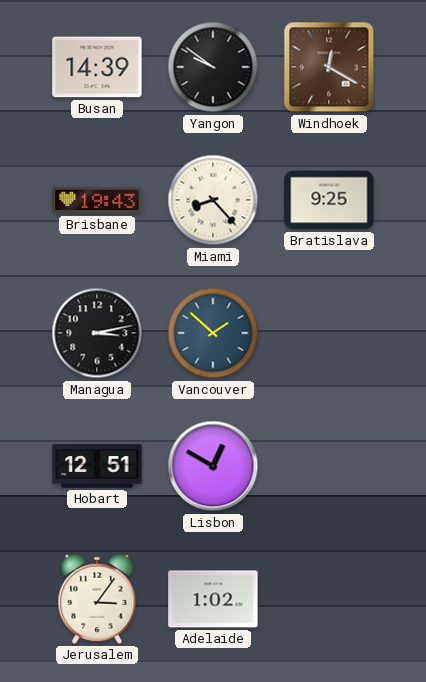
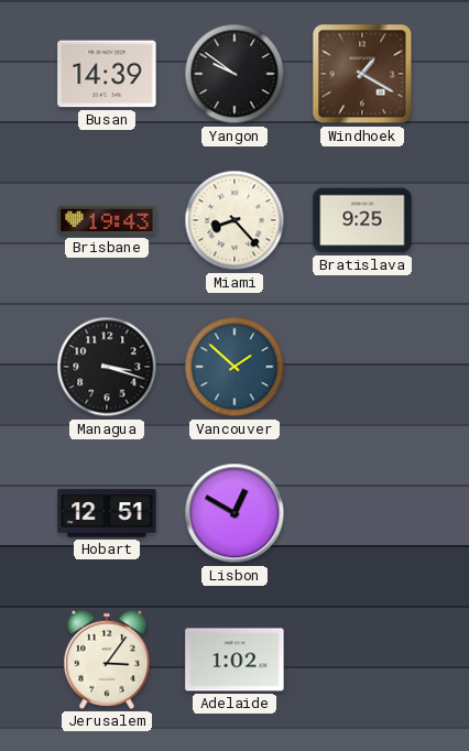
Windhoek: 12:20 -> 1:20
Managua: 3:13 -> 3:18
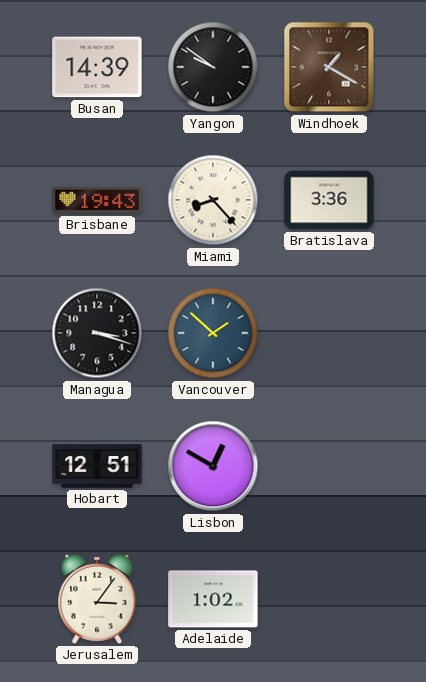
Bratislava: 9:25 -> 3:36
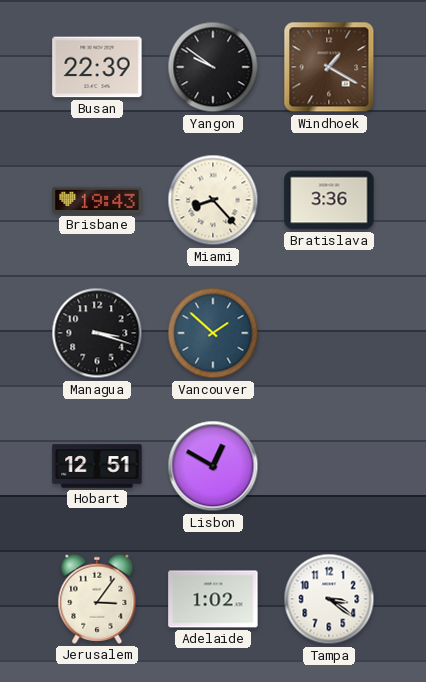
Busan: 14:39 -> 22:39
Tampa: none -> 3:21
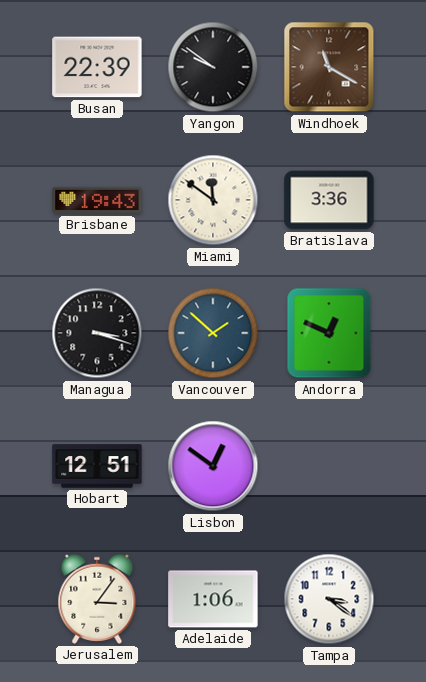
Windhoek: 1:20 -> 11:20
Miami: 8:23 -> 11:51
Andorra: none -> 12:49
Lisbon: 12:50 -> 12:51
Adelaide: 1:02 -> 1:06
